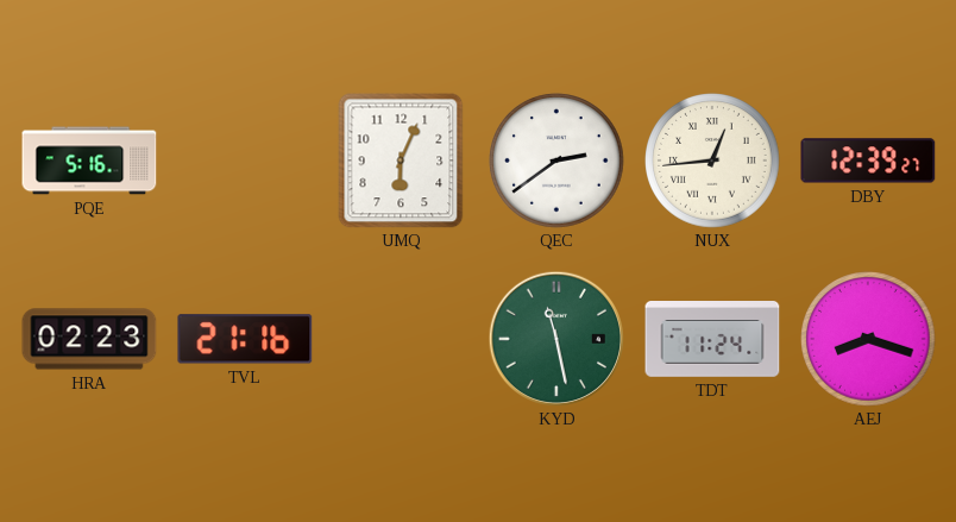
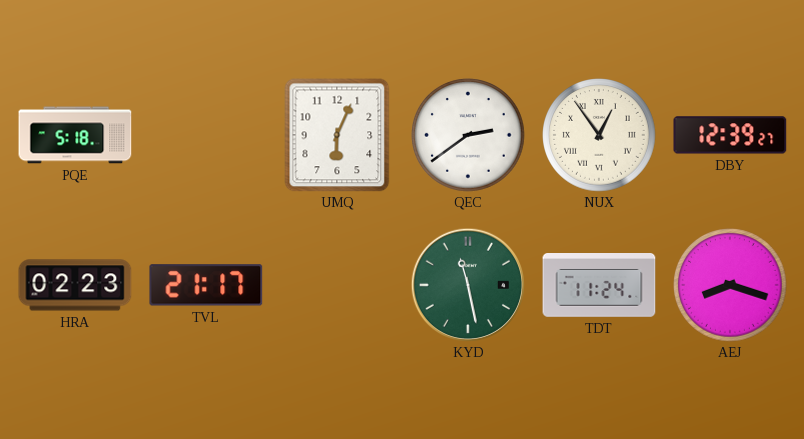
PQE: 5:16 -> 5:18
NUX: 12:44 -> 12:54
TVL: 21:16 -> 21:17
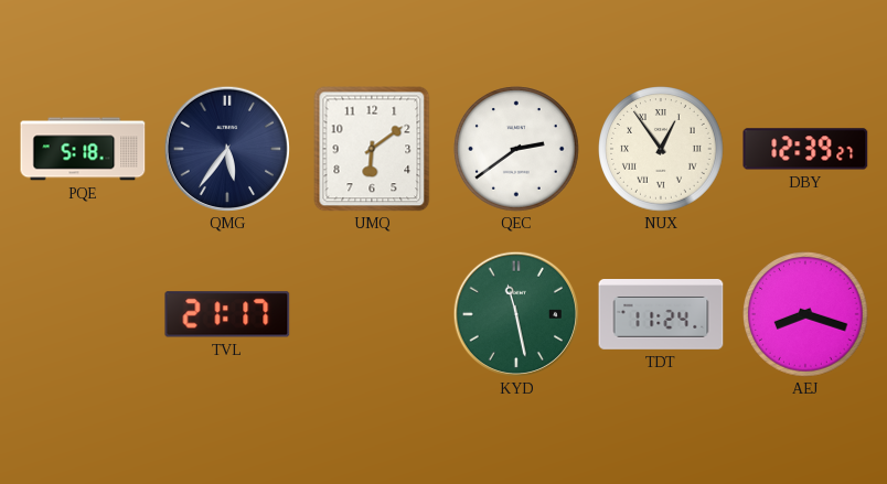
QMG: none -> 5:36
UMQ: 6:04 -> 6:09
HRA: 02:23 -> none
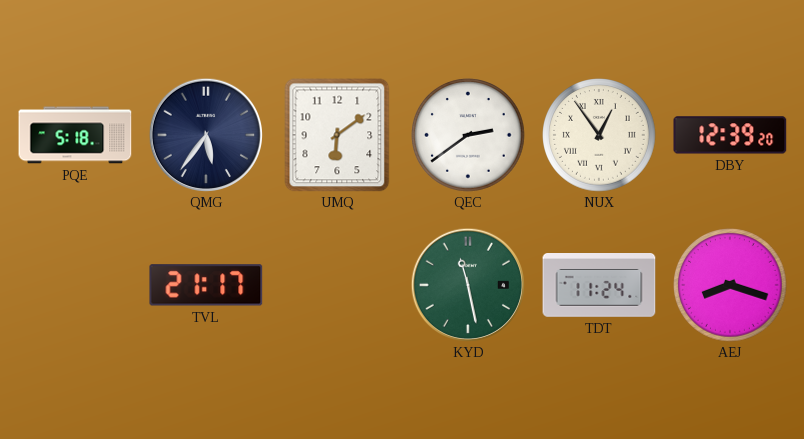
DBY: 12:39:27 -> 12:39:20
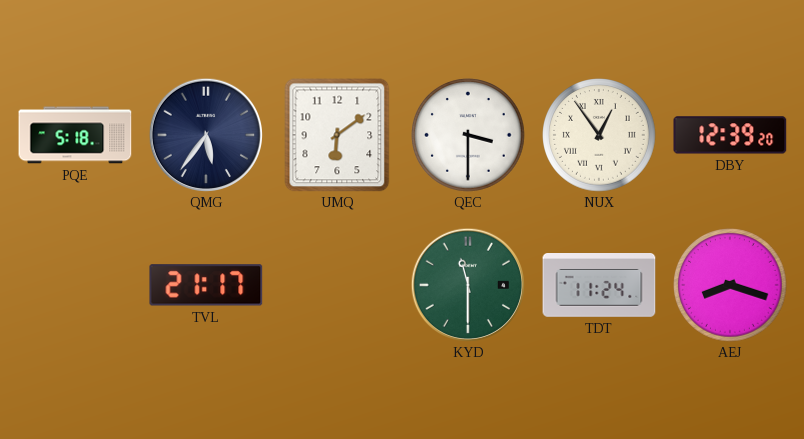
QEC: 2:39 -> 3:30
KYD: 11:28 -> 11:30
